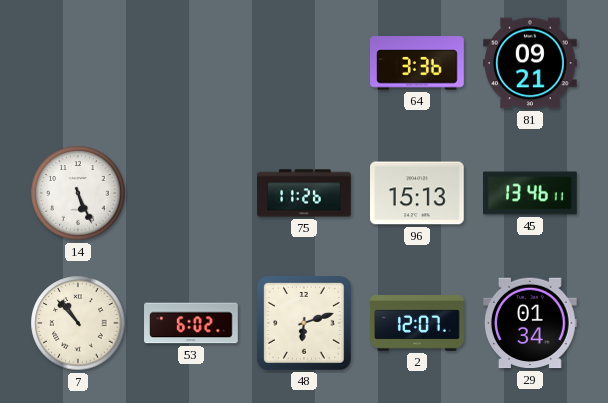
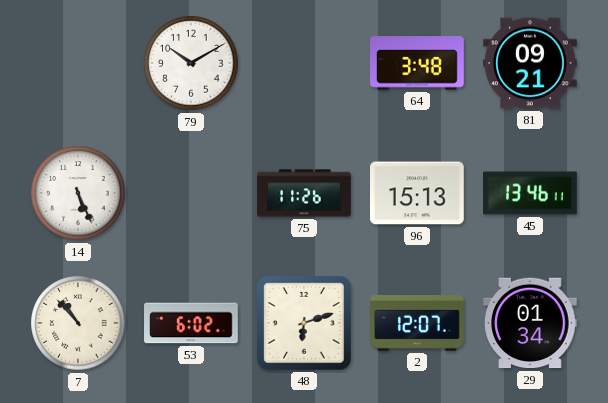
79: none -> 10:10
64: 3:36 -> 3:48
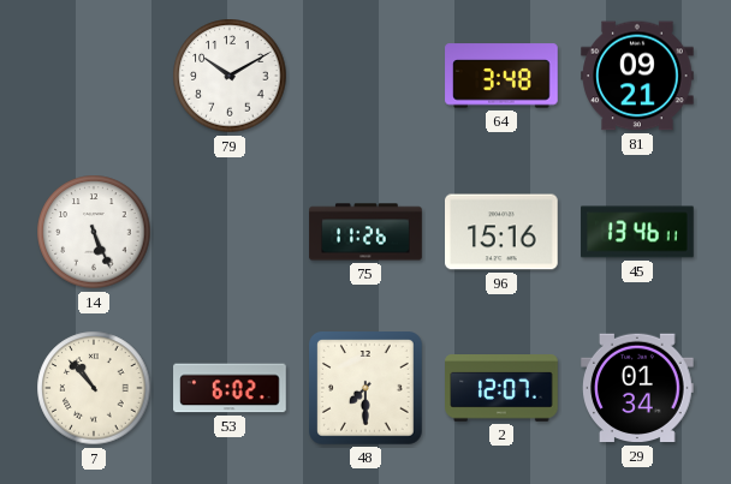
96: 15:13 -> 15:16
48: 6:12 -> 7:30
